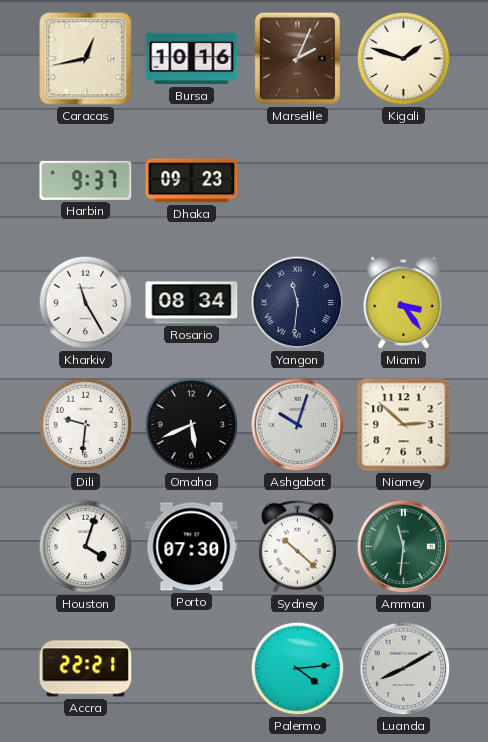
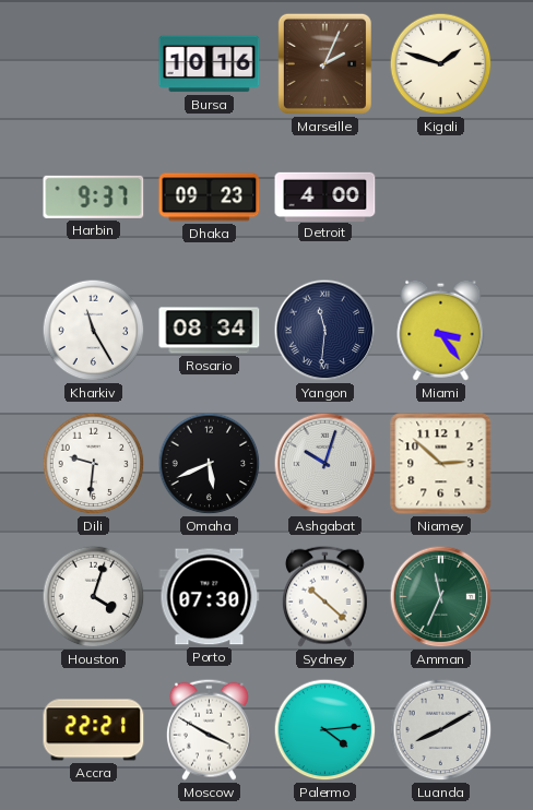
Caracas: 12:43 -> none
Detroit: none -> 4:00
Amman: 11:31 -> 11:34
Moscow: none -> 3:50
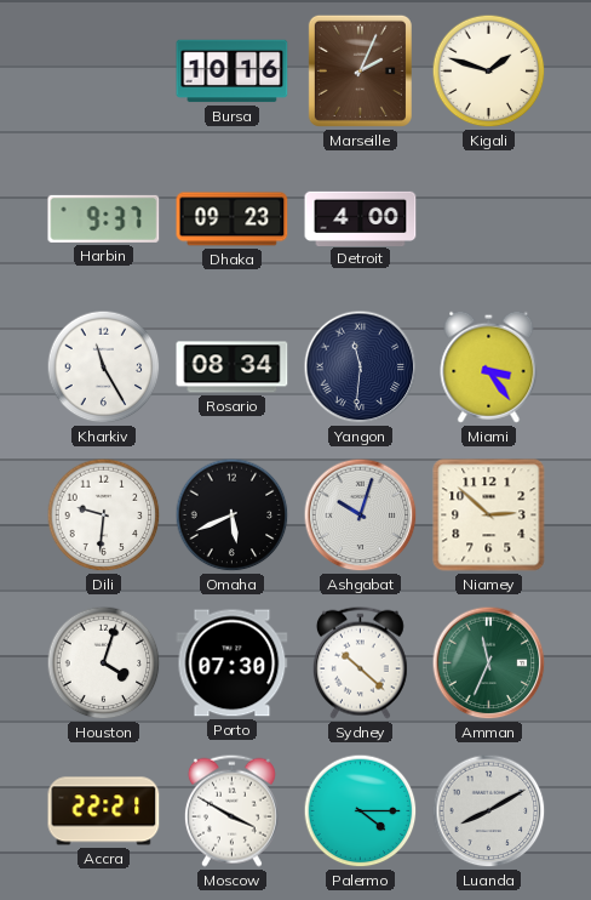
Palermo: 4:14 -> 4:15
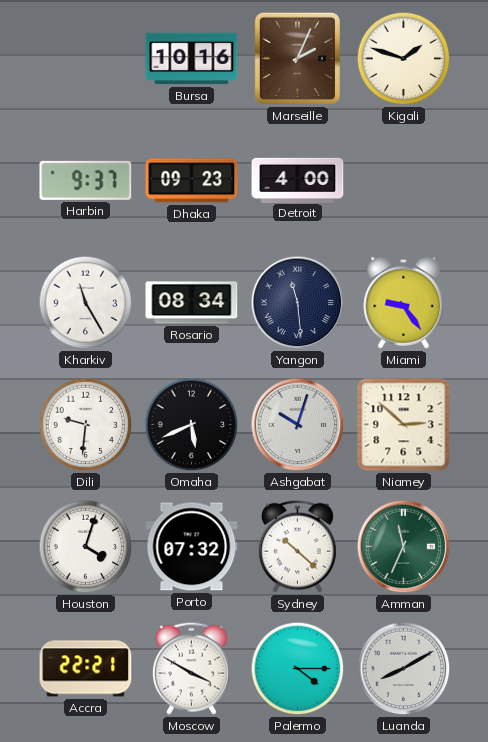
Yangon: 11:31 -> 11:29
Miami: 3:24 -> 9:24
Porto: 07:30 -> 07:32
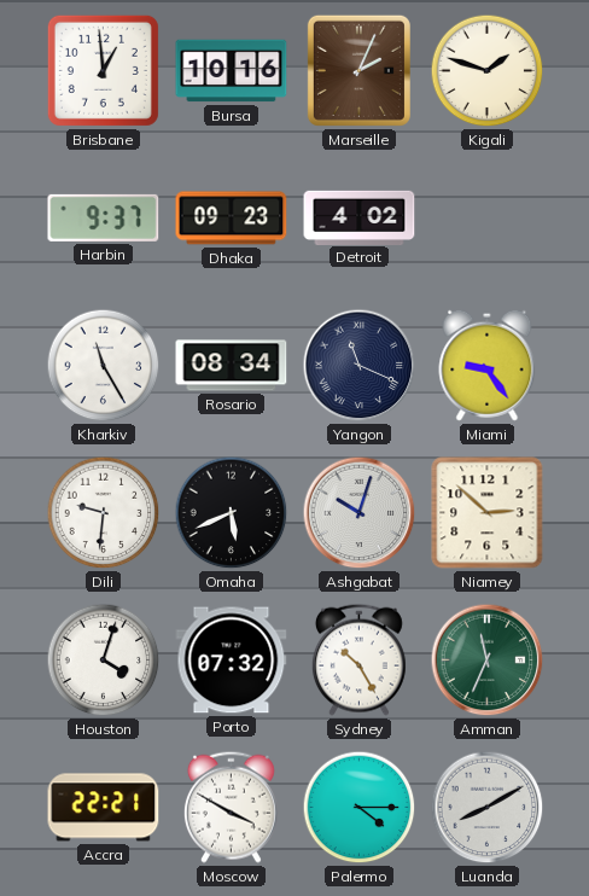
Brisbane: none -> 12:59
Detroit: 4:00 -> 4:02
Yangon: 11:29 -> 11:19
Sydney: 10:22 -> 10:25
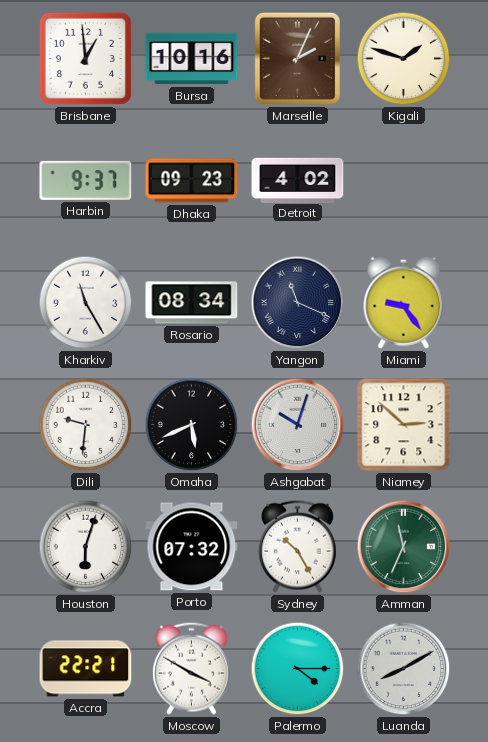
Houston: 4:03 -> 6:03
